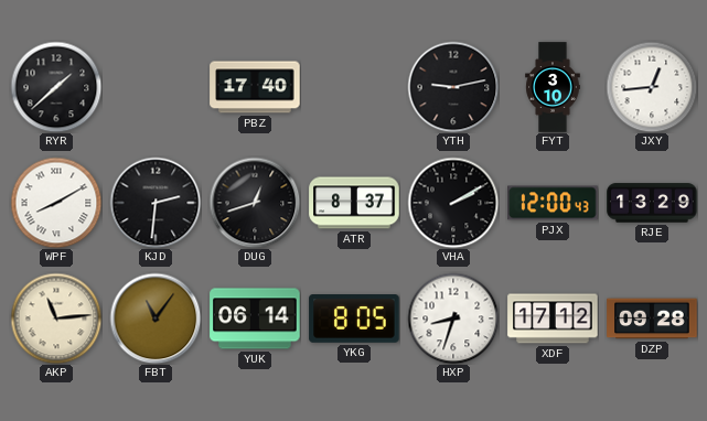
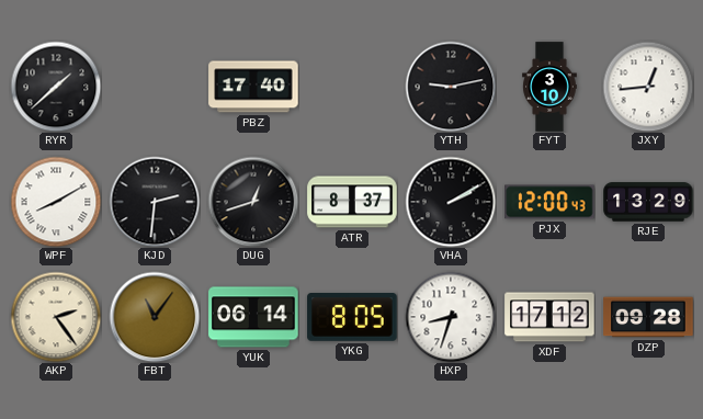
AKP: 11:14 -> 2:24
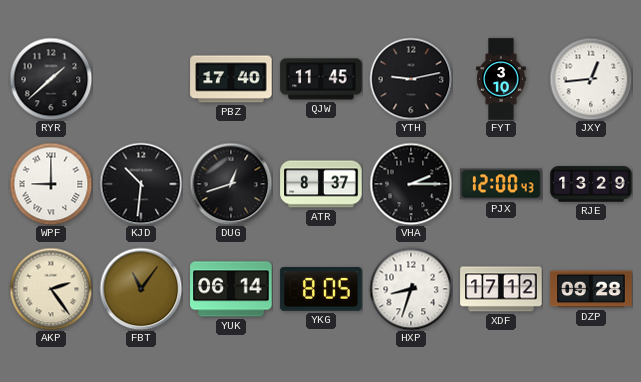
QJW: none -> 11:45
WPF: 8:10 -> 9:00
KJD: 2:31 -> 10:31
VHA: 2:10 -> 2:15
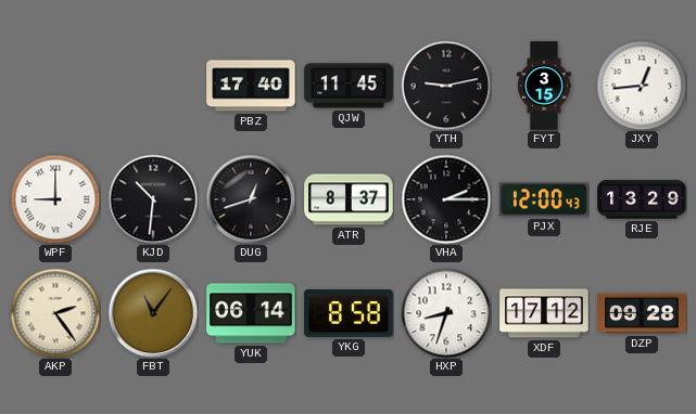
RYR: 1:38 -> none
FYT: 3:10 -> 3:15
YKG: 8:05 -> 8:58
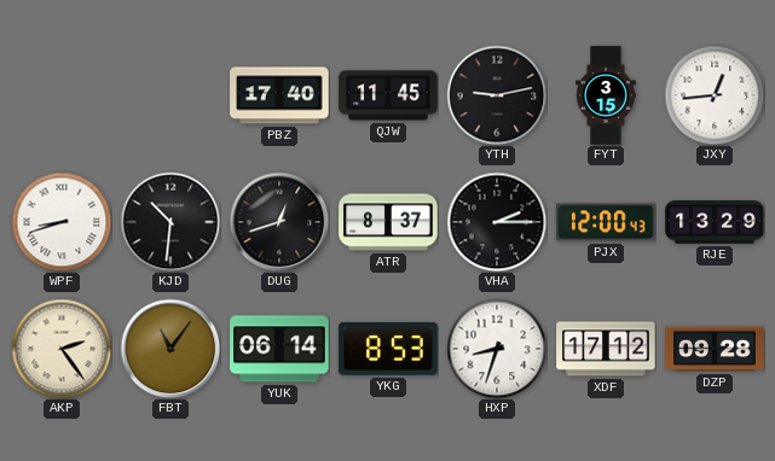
WPF: 9:00 -> 8:42
YKG: 8:58 -> 8:53
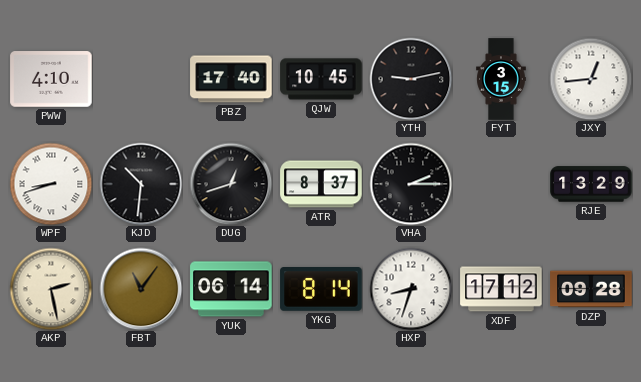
PWW: none -> 4:10
QJW: 11:45 -> 10:45
PJX: 12:00 -> none
AKP: 2:24 -> 2:28
YKG: 8:53 -> 8:14
